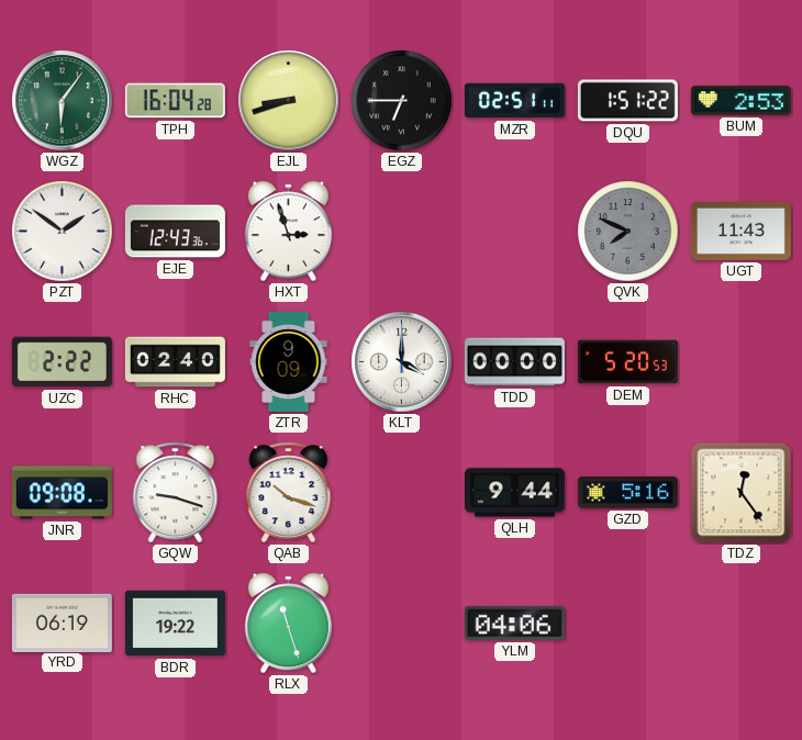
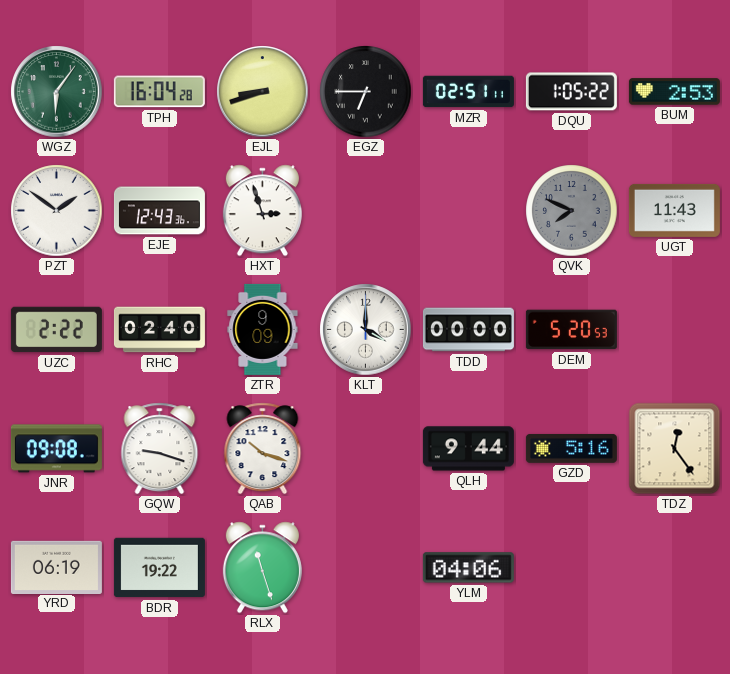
DQU: 1:51 -> 1:05
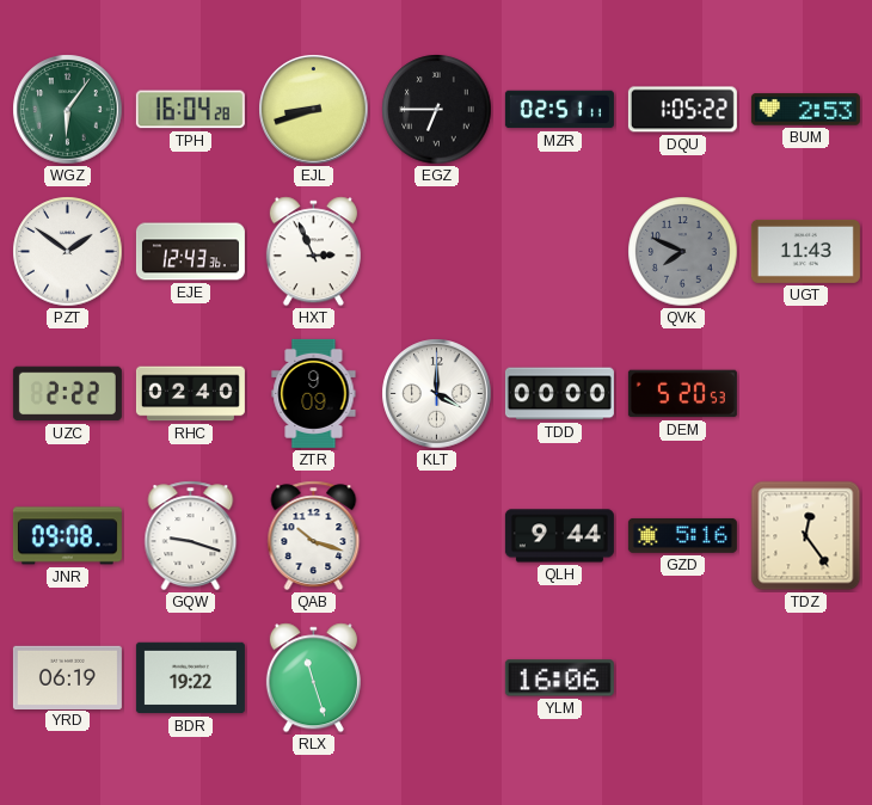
HXT: 2:57 -> 2:56
YLM: 04:06 -> 16:06
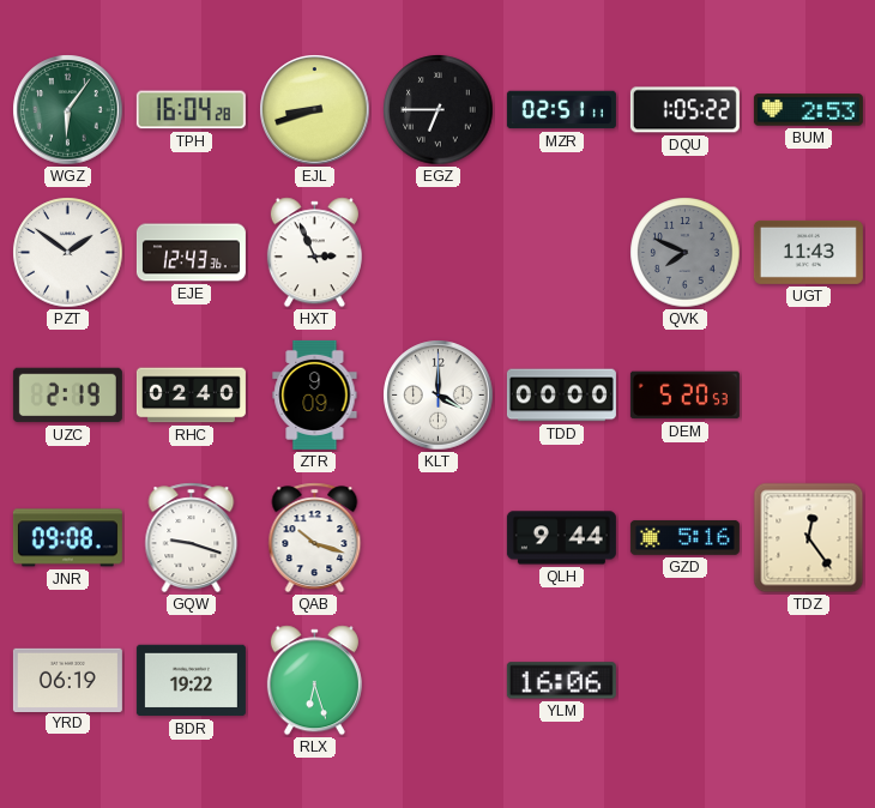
UZC: 2:22 -> 2:19
RLX: 11:27 -> 6:27
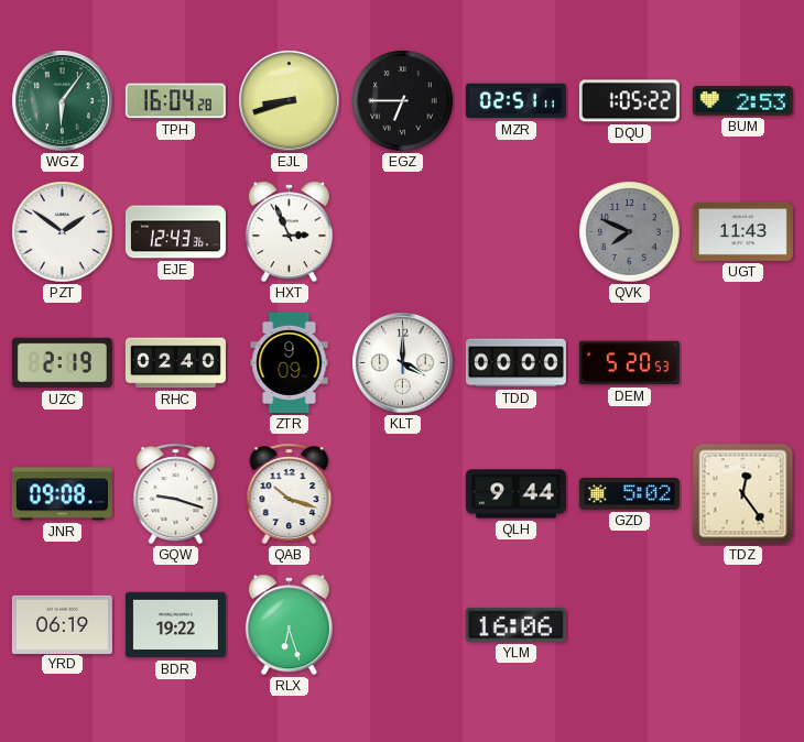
GZD: 5:16 -> 5:02
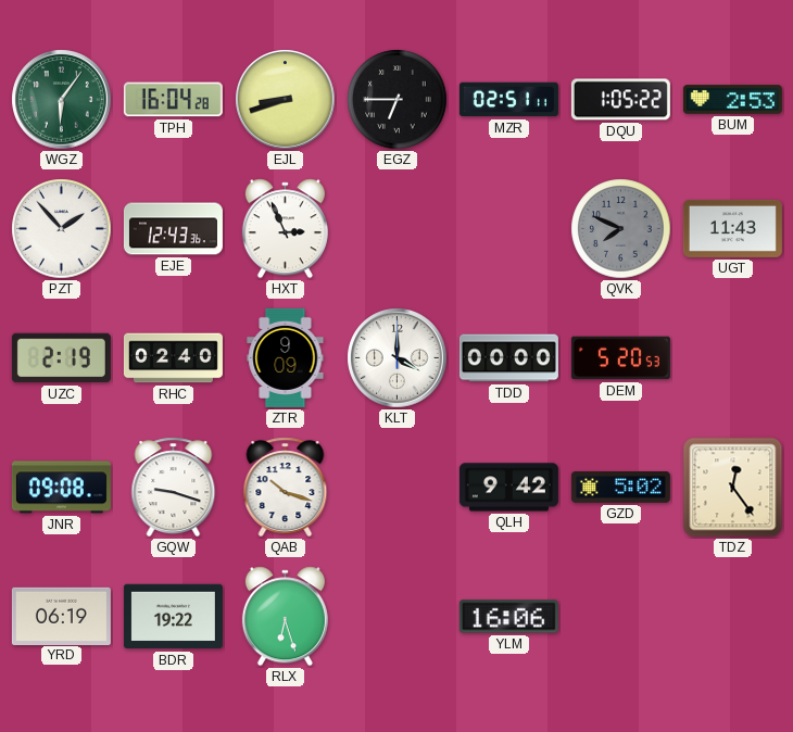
PZT: 1:51 -> 1:53
QLH: 9:44 -> 9:42
